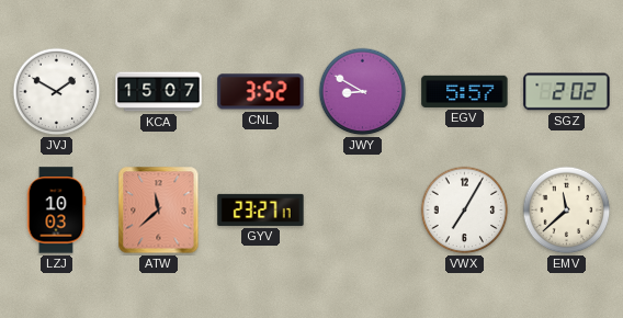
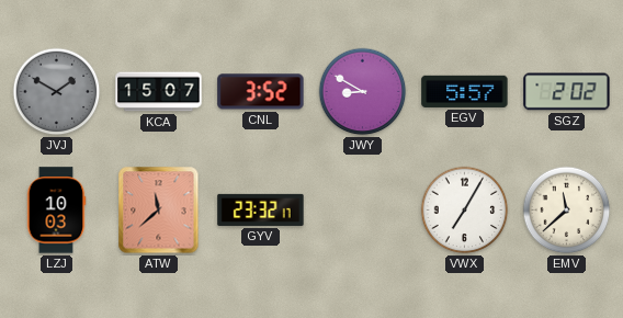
JVJ dial: white -> grey
GYV: 23:27 -> 23:32
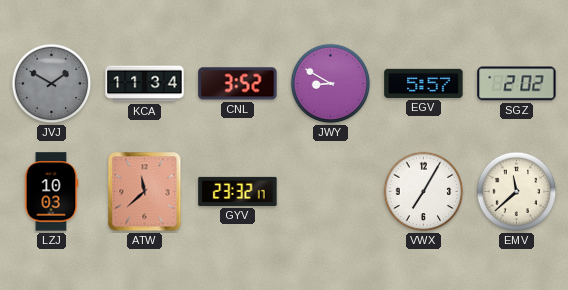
KCA: 15:07 -> 11:34
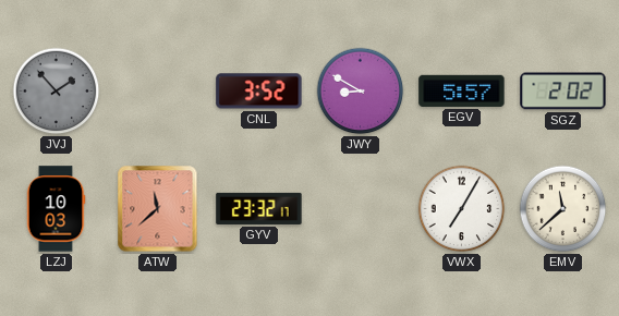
JVJ: 1:50 -> 1:53
KCA: 11:34 -> none
